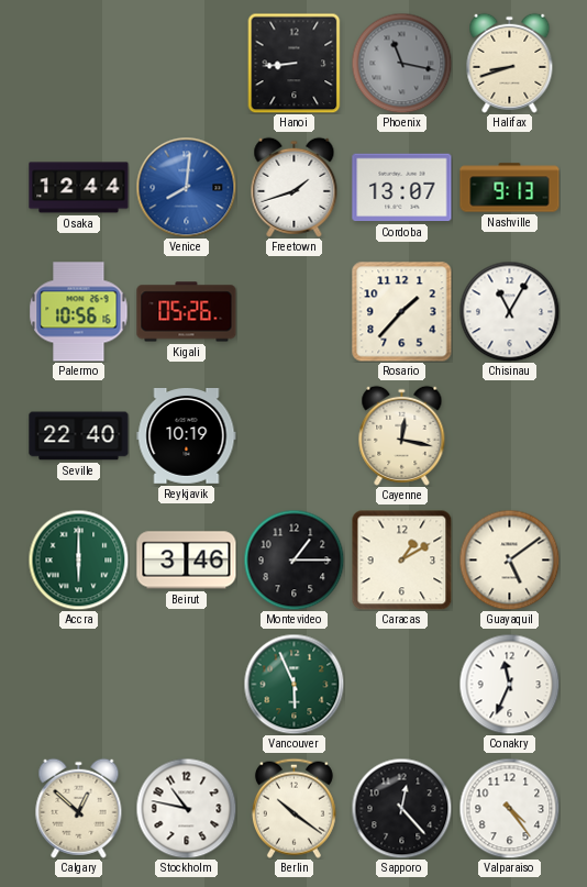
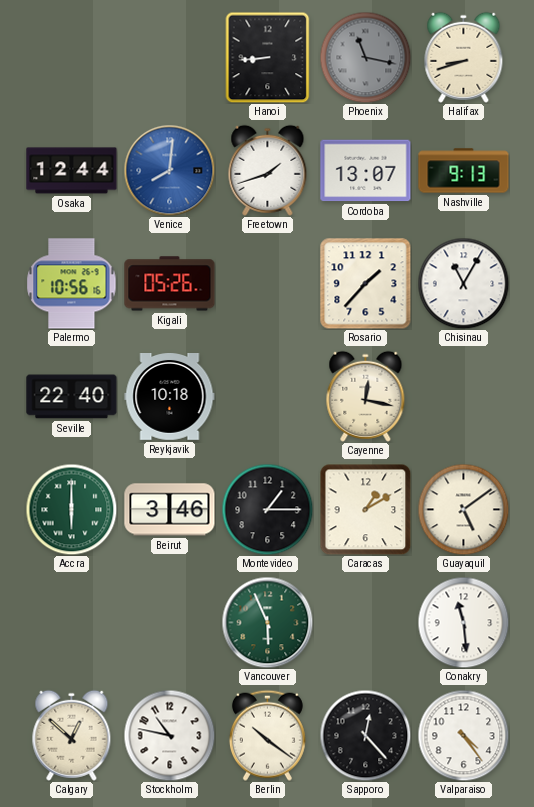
Reykjavik: 10:19 -> 10:18
Conakry: 11:34 -> 11:29
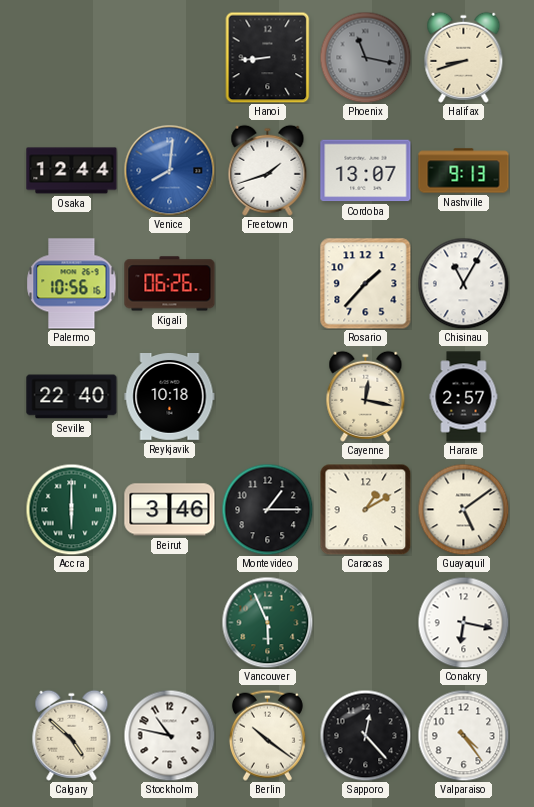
Kigali: 05:26 -> 06:26
Harare: none -> 2:57
Conakry: 11:29 -> 6:17
Calgary: 12:52 -> 4:52
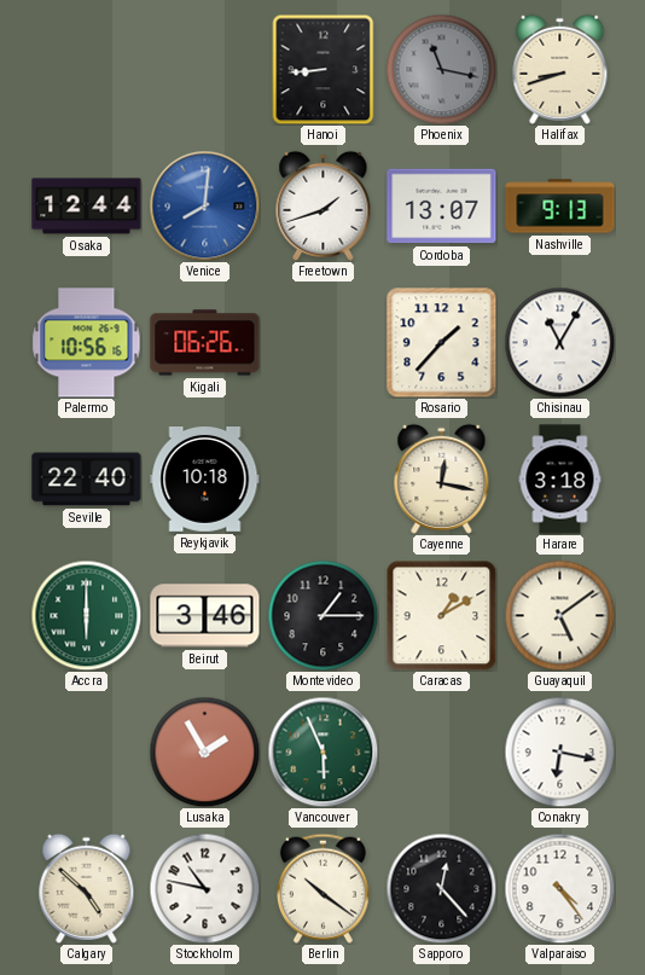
Harare: 2:57 -> 3:18
Lusaka: none -> 1:55
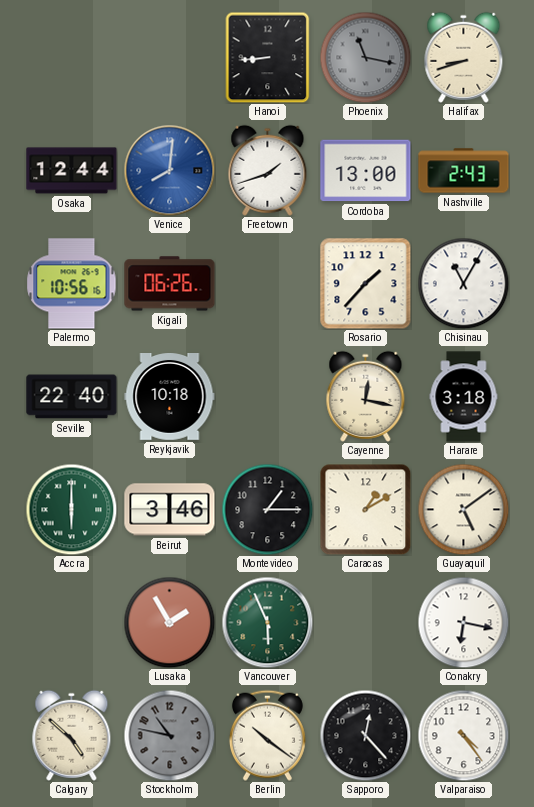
Cordoba: 13:07 -> 13:00
Nashville: 9:13 -> 2:43
Stockholm dial: white -> grey
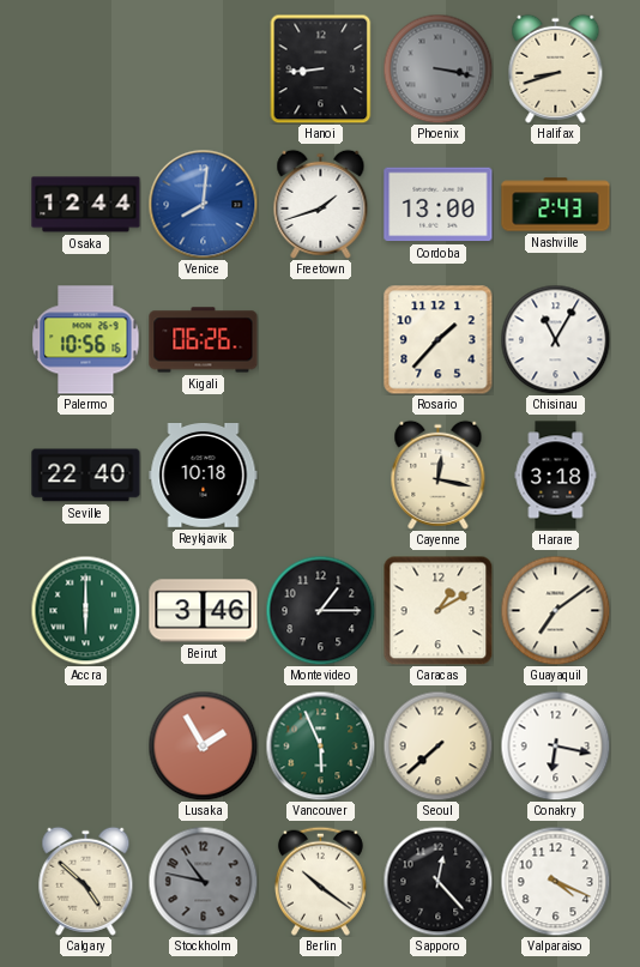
Phoenix: 11:17 -> 3:17
Guayaquil: 5:09 -> 7:09
Seoul: none -> 7:38
Valparaiso: 4:24 -> 4:19
